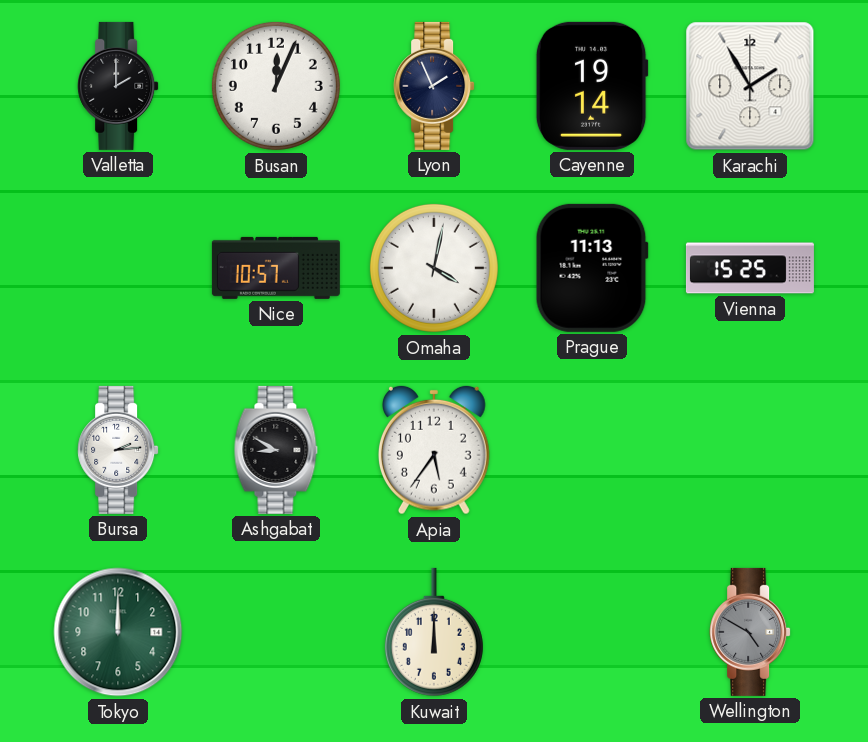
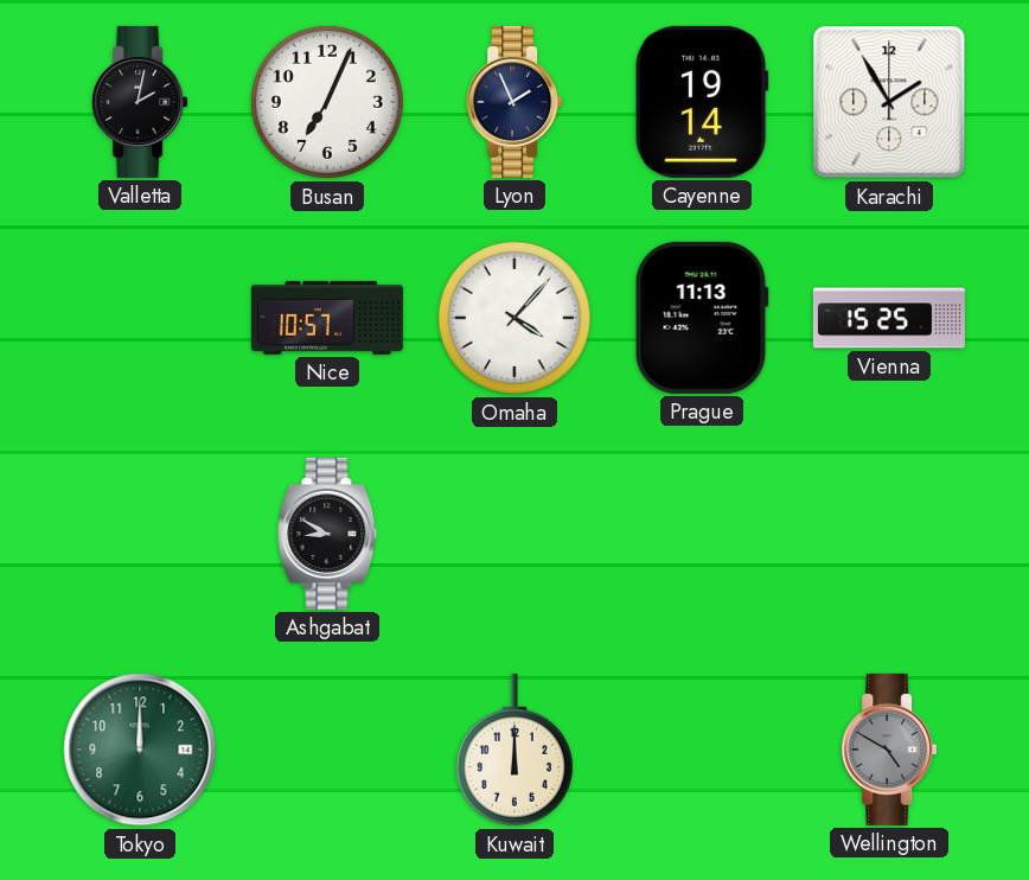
Valletta: 2:00 -> 2:02
Busan: 12:04 -> 7:04
Omaha: 4:02 -> 4:07
Bursa: 2:14 -> none
Apia: 5:36 -> none
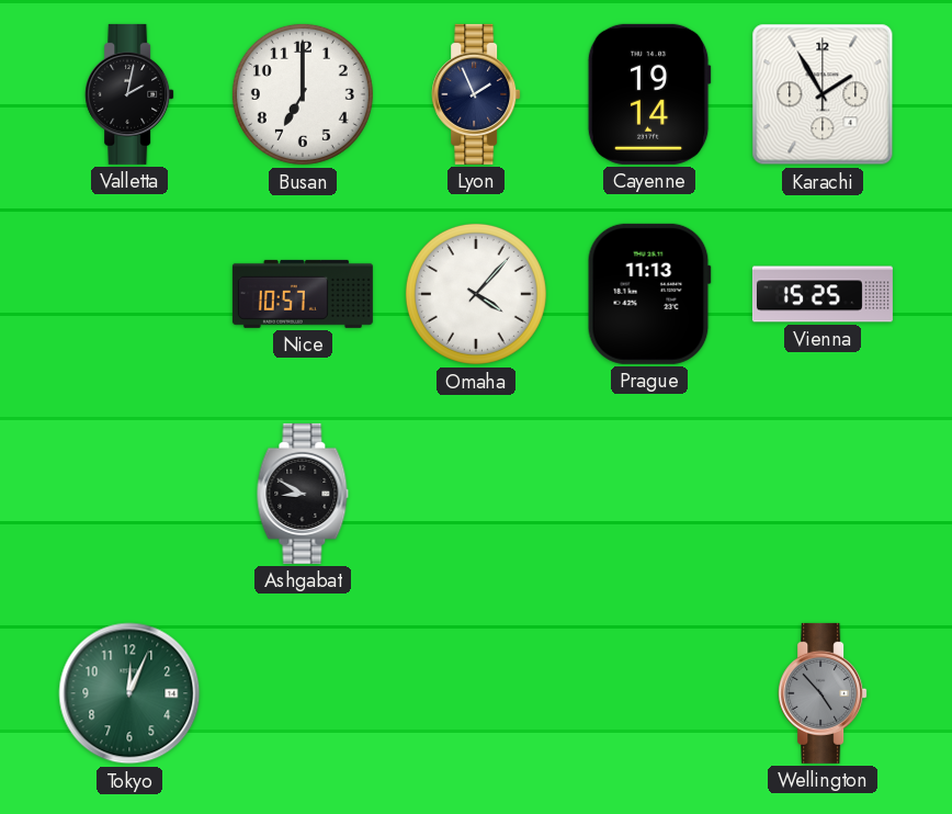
Busan: 7:04 -> 7:00
Tokyo: 12:00 -> 12:04
Kuwait: 12:00 -> none
Wellington: 4:50 -> 4:53
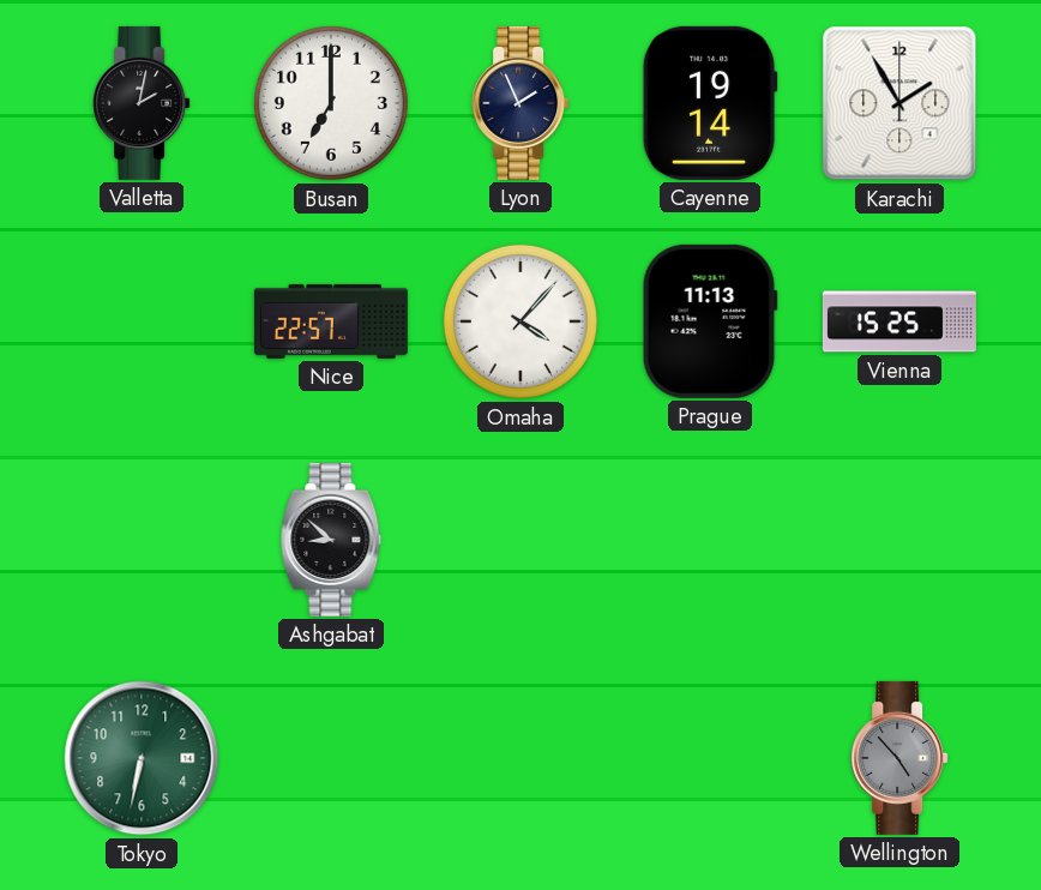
Nice: 10:57 -> 22:57
Ashgabat: 8:50 -> 8:52
Tokyo: 12:04 -> 6:32
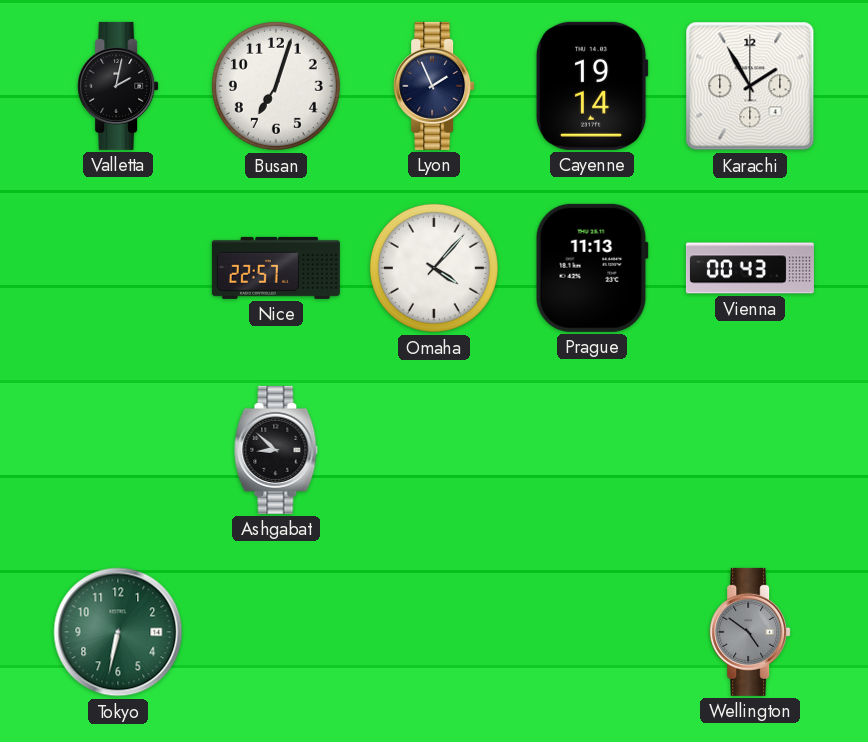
Busan: 7:00 -> 7:03
Vienna: 15:25 -> 00:43
Wellington: 4:53 -> 4:51
